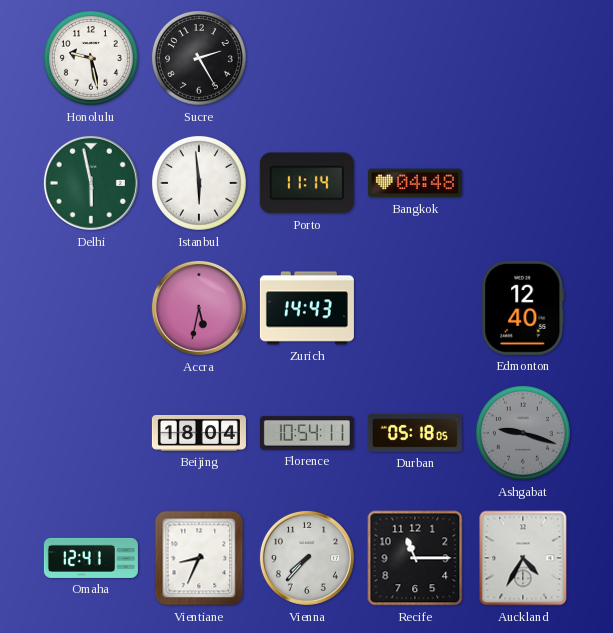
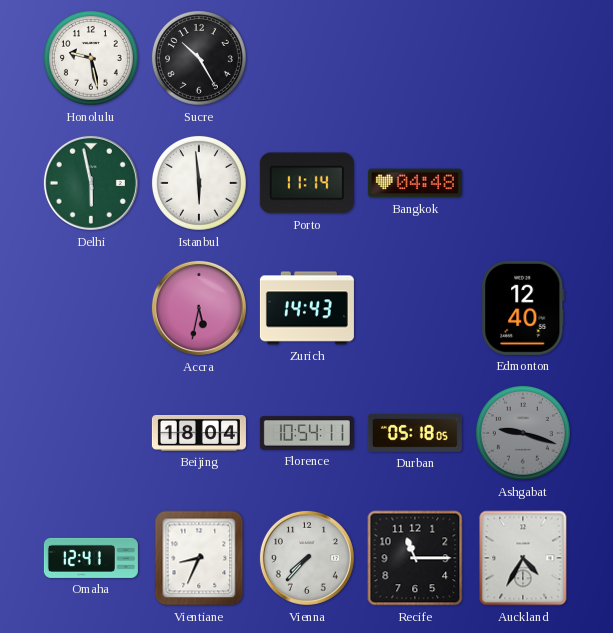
Sucre: 2:25 -> 10:25
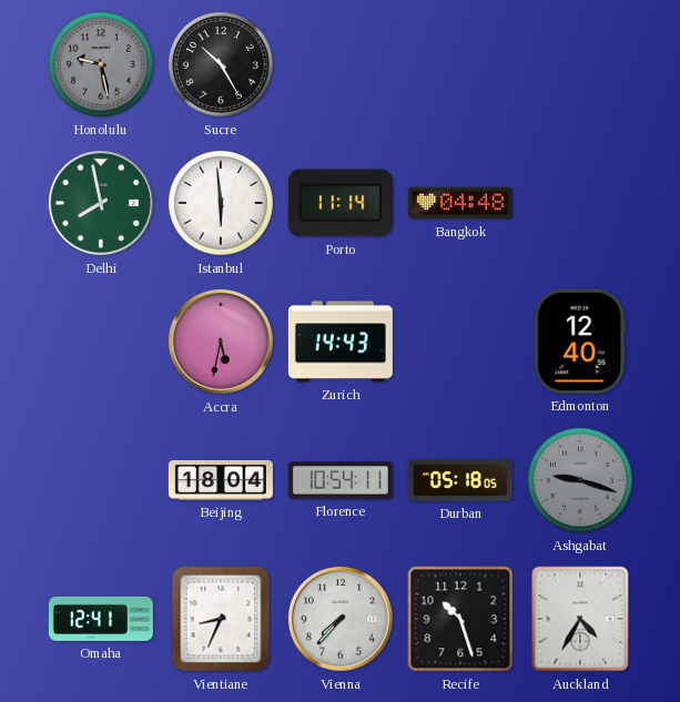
Honolulu dial: white -> grey
Delhi: 5:58 -> 7:58
Recife: 11:15 -> 10:27
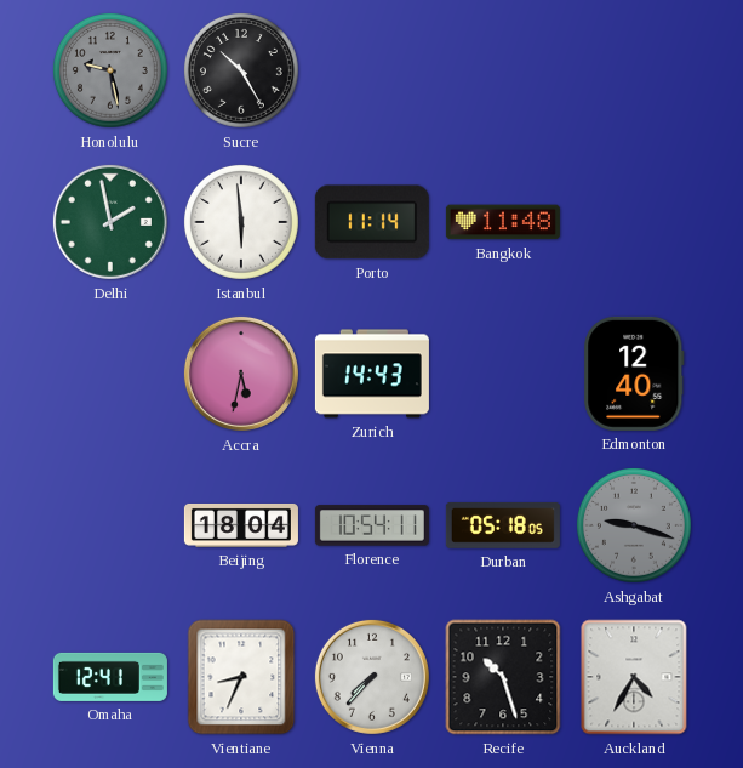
Delhi: 7:58 -> 1:58
Bangkok: 04:48 -> 11:48
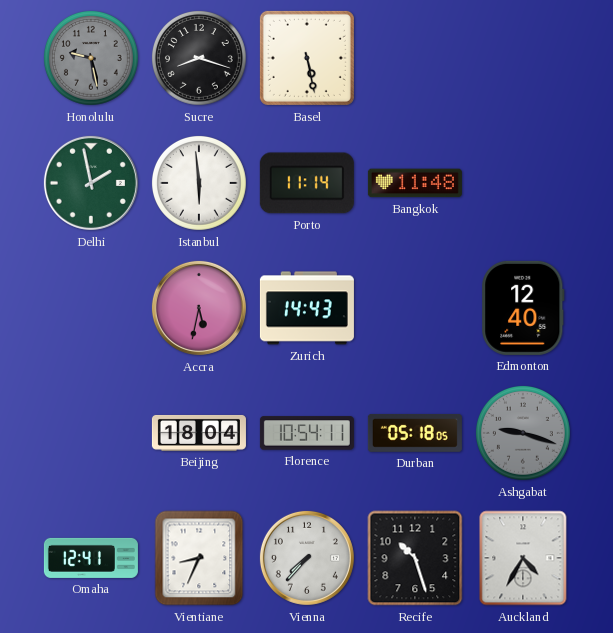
Sucre: 10:25 -> 8:18
Basel: none -> 5:28
